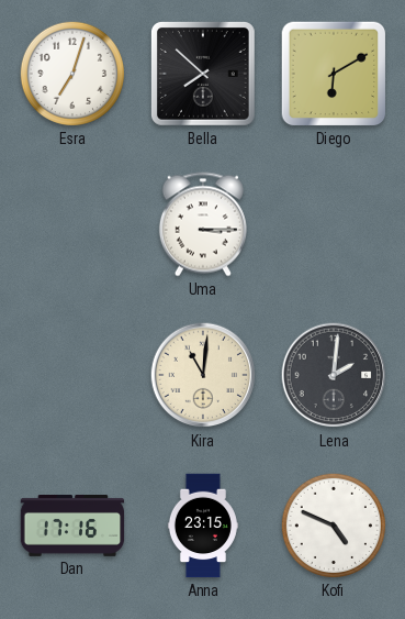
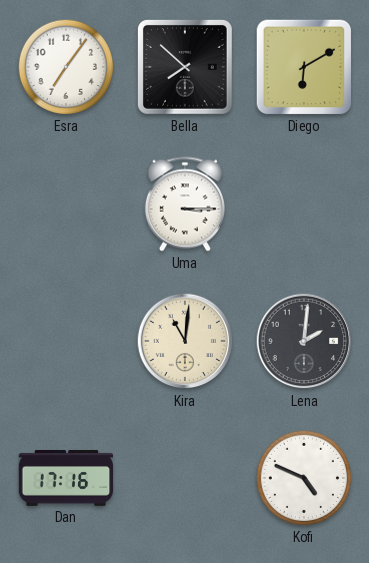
Esra: 7:03 -> 7:06
Anna: 23:15 -> none
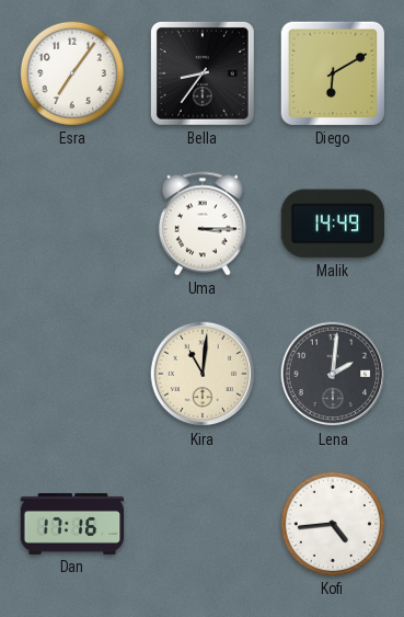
Bella: 7:52 -> 8:36
Malik: none -> 14:49
Kofi: 4:49 -> 4:44
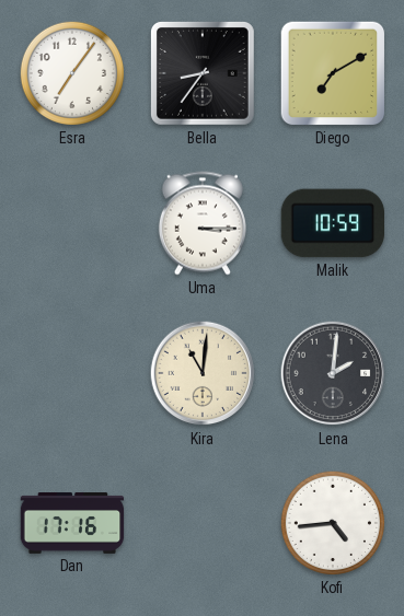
Diego: 6:10 -> 7:10
Malik: 14:49 -> 10:59
